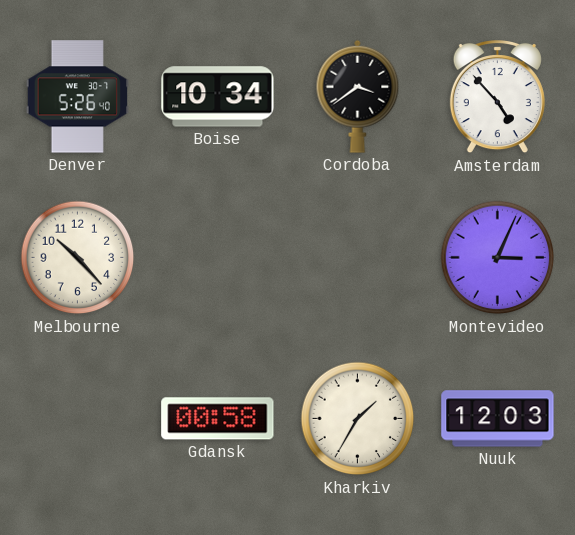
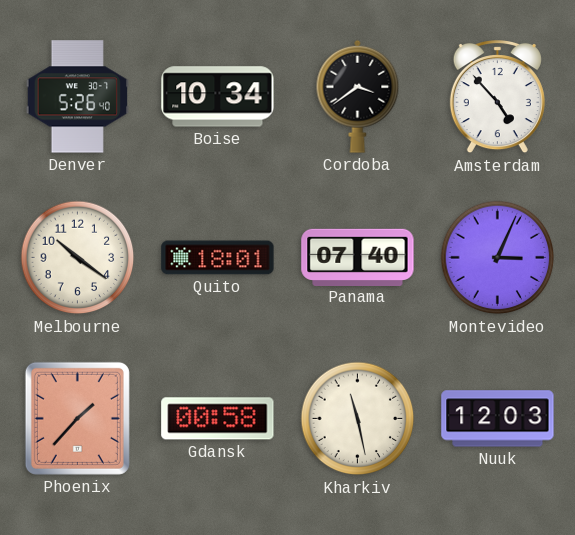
Melbourne: 10:23 -> 10:21
Quito: none -> 18:01
Panama: none -> 07:40
Phoenix: none -> 1:37
Kharkiv: 1:35 -> 11:28
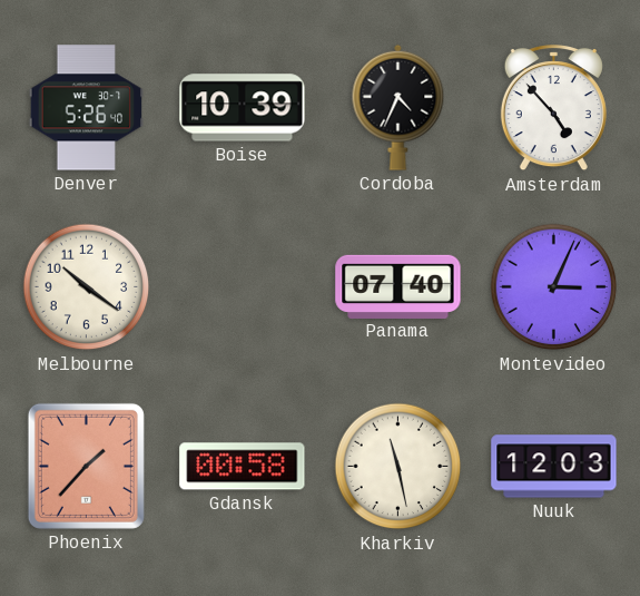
Boise: 10:34 -> 10:39
Cordoba: 3:39 -> 4:34
Quito: 18:01 -> none
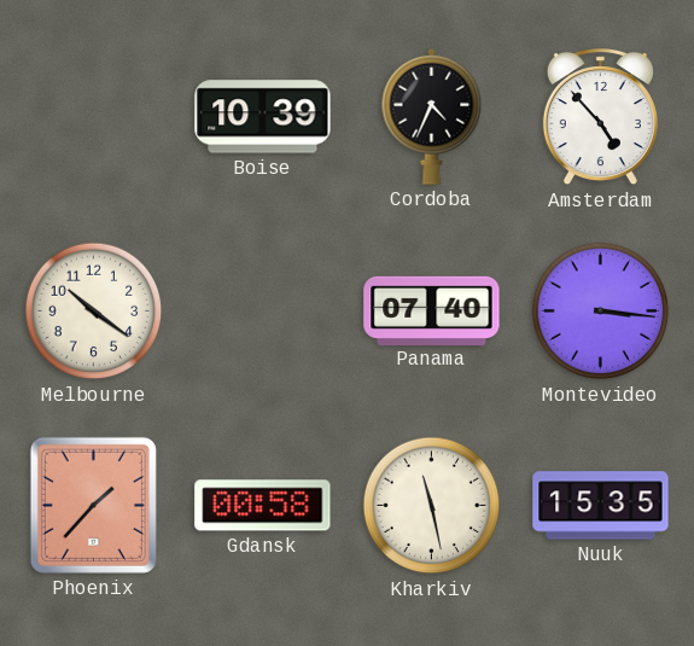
Denver: 5:26 -> none
Montevideo: 3:04 -> 3:16
Nuuk: 12:03 -> 15:35
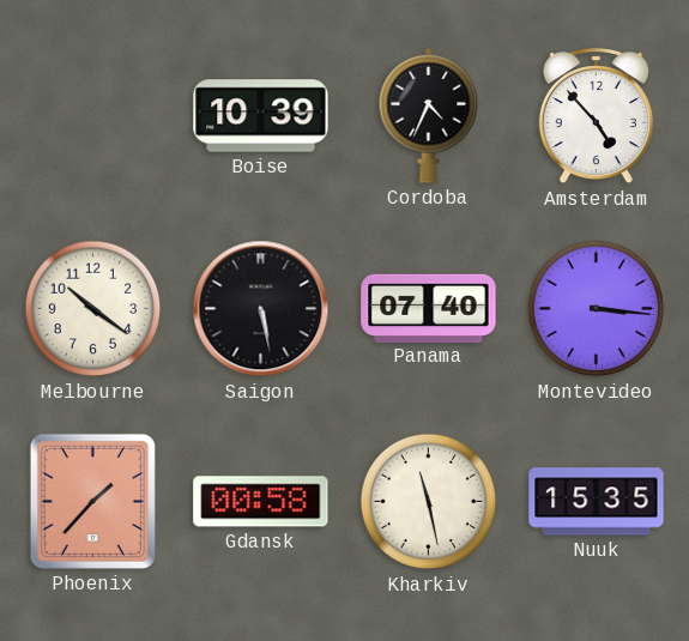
Saigon: none -> 5:28
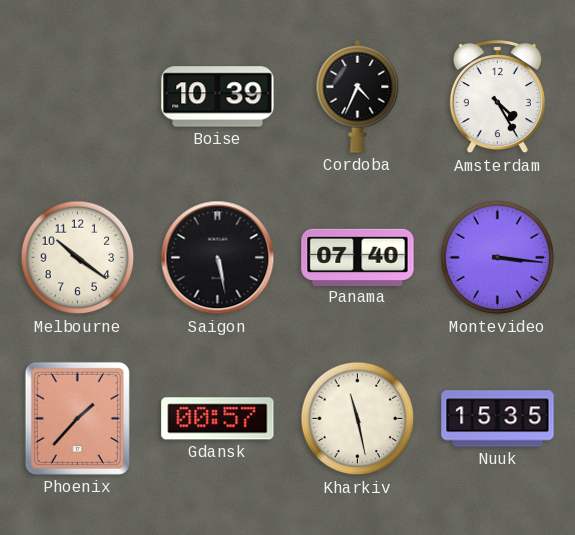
Amsterdam: 4:53 -> 4:25
Gdansk: 00:58 -> 00:57
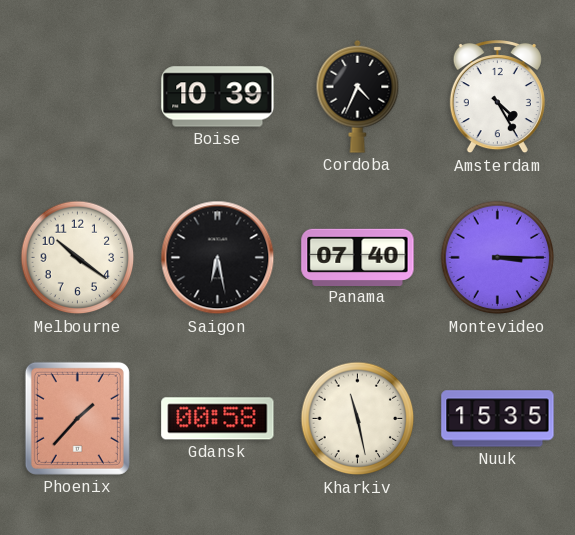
Saigon: 5:28 -> 6:28
Montevideo: 3:16 -> 3:15
Gdansk: 00:57 -> 00:58
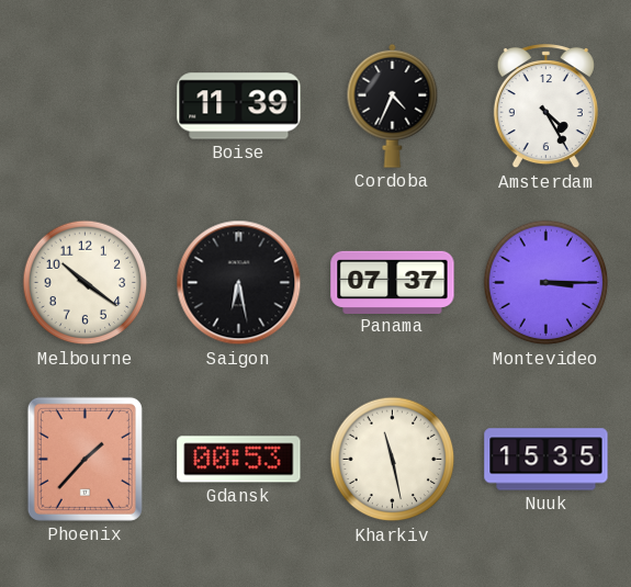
Boise: 10:39 -> 11:39
Panama: 07:40 -> 07:37
Gdansk: 00:58 -> 00:53
